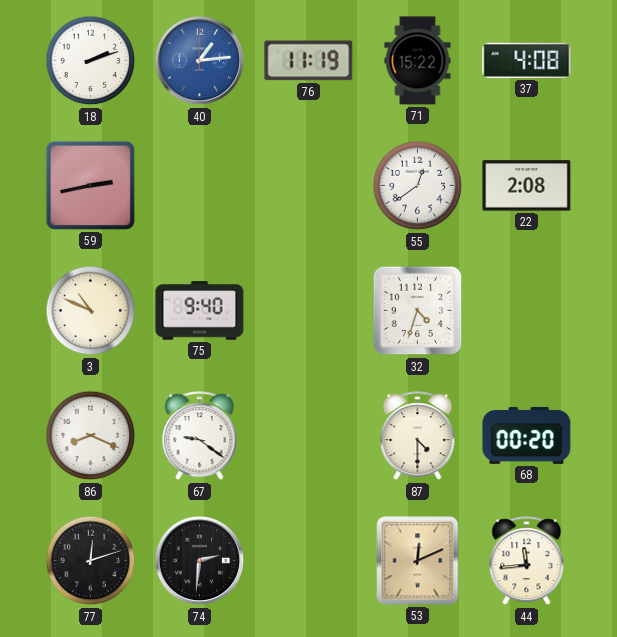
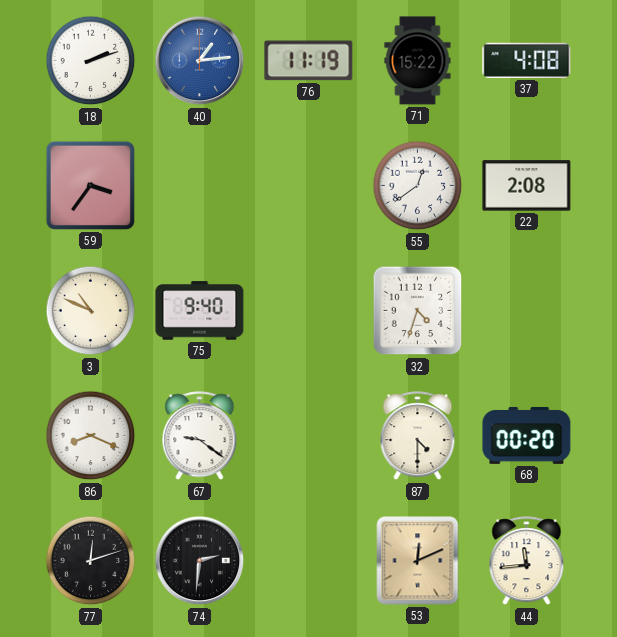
59: 2:43 -> 3:36
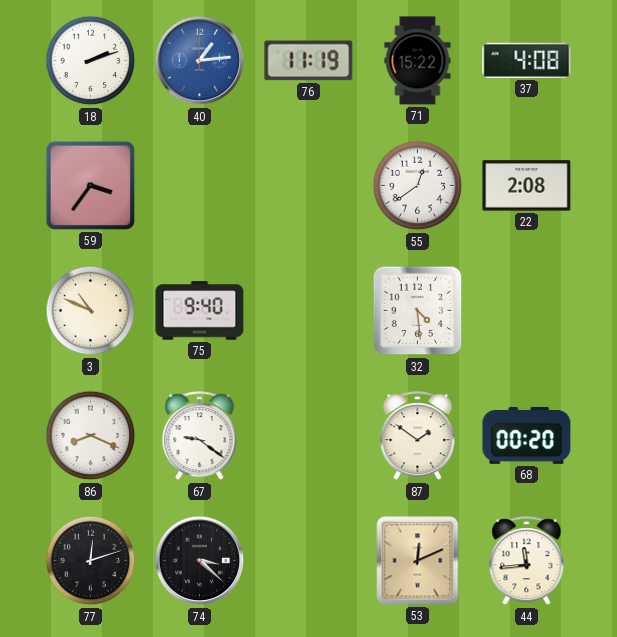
32: 4:33 -> 4:29
87: 4:30 -> 1:51
74: 2:31 -> 3:22
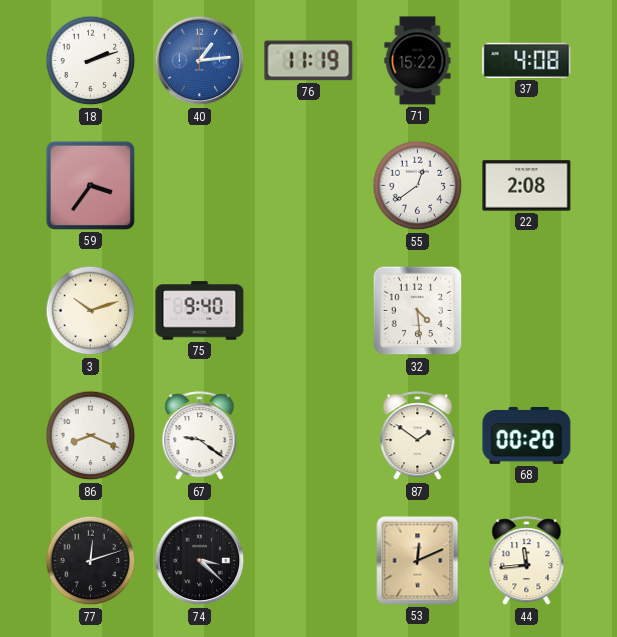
3: 10:49 -> 10:12
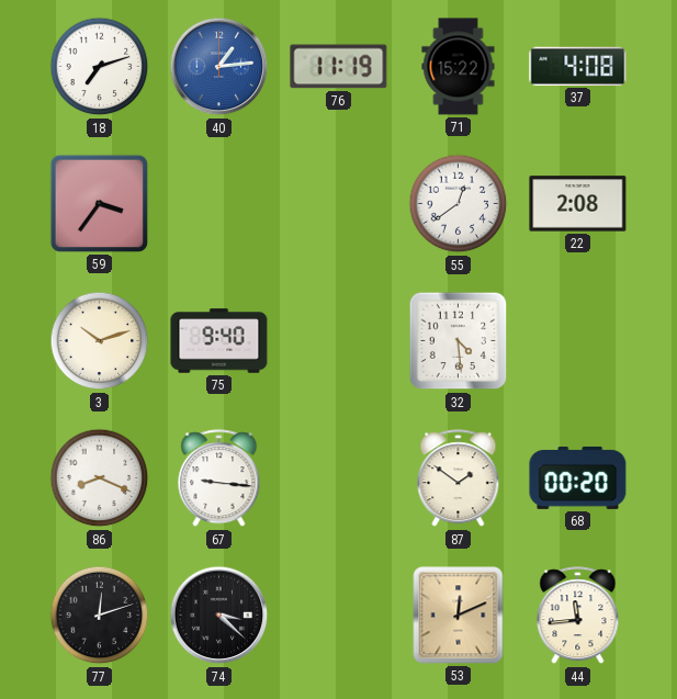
18: 2:12 -> 7:12
67: 9:21 -> 9:16
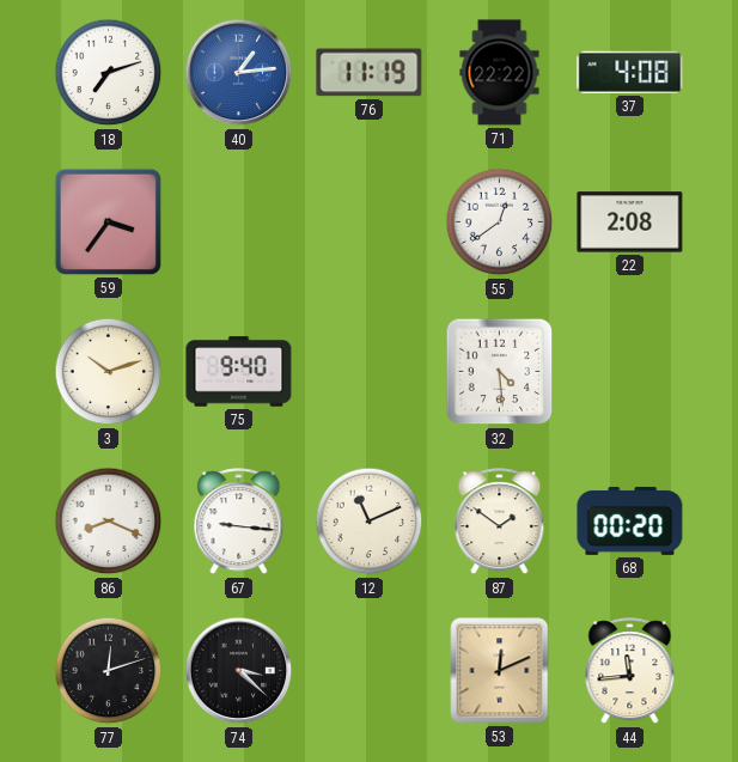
71: 15:22 -> 22:22
12: none -> 11:11
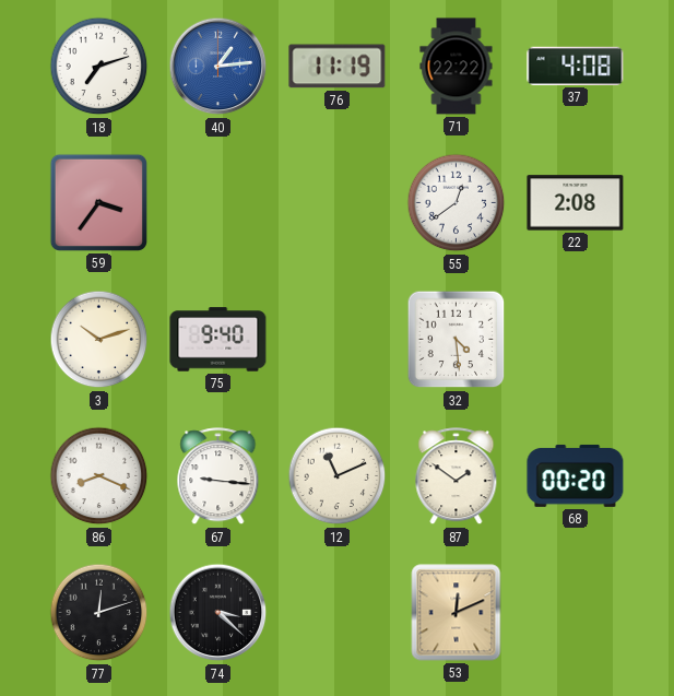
44: 11:44 -> none
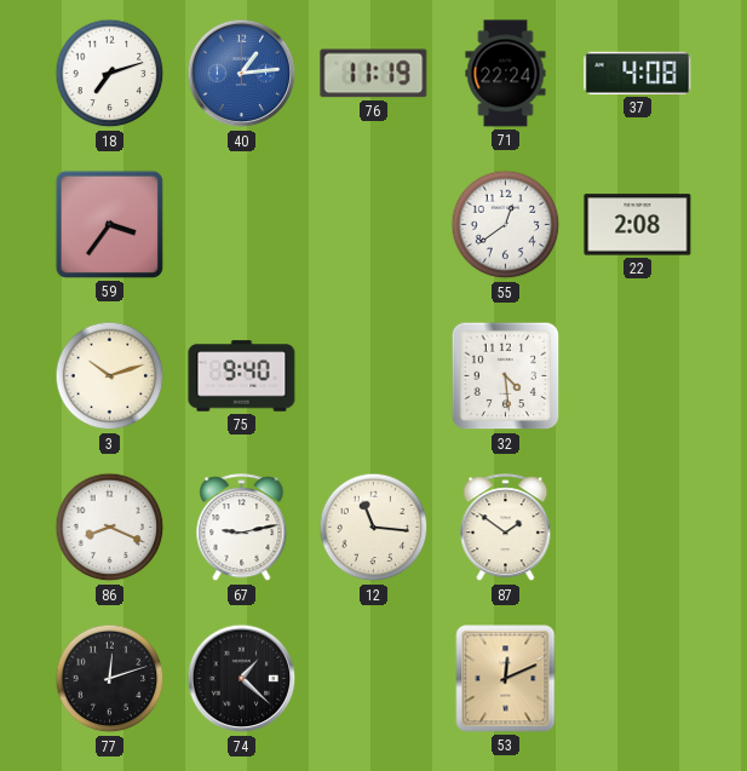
71: 22:22 -> 22:24
67: 9:16 -> 9:13
12: 11:11 -> 11:16
68: 00:20 -> none
74: 3:22 -> 1:22
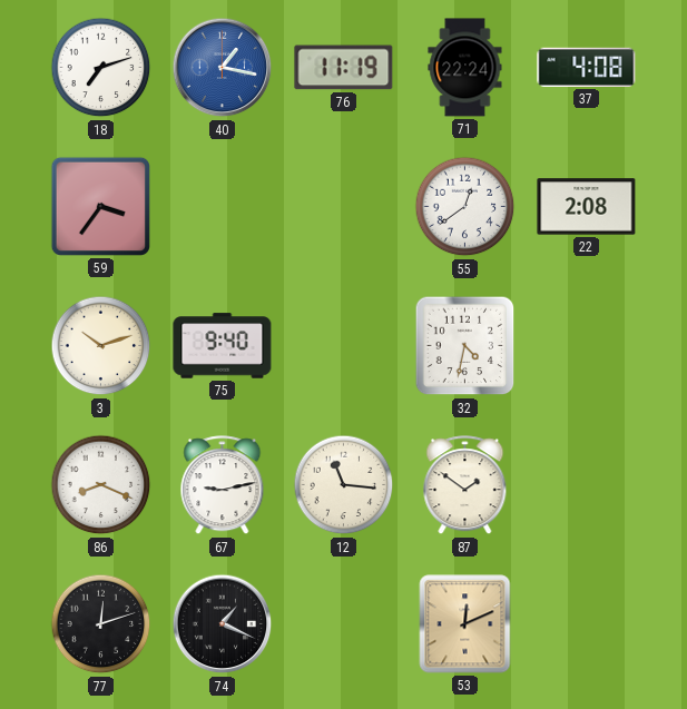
40: 1:14 -> 1:17
32: 4:29 -> 4:32
74: 1:22 -> 1:19
